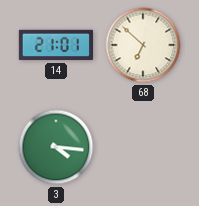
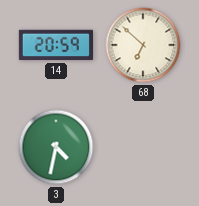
14: 21:01 -> 20:59
3: 4:16 -> 4:32
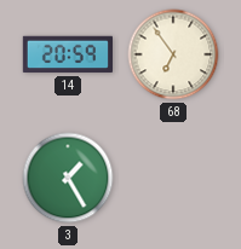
68: 6:52 -> 6:54
3: 4:32 -> 1:25
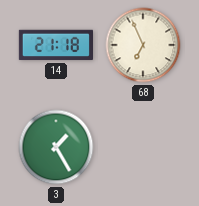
14: 20:59 -> 21:18
68: 6:54 -> 6:56
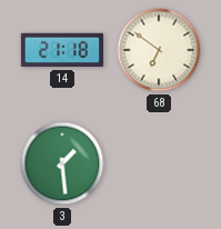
68: 6:56 -> 6:51
3: 1:25 -> 1:29
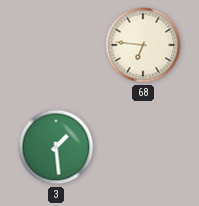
14: 21:18 -> none
68: 6:51 -> 6:46
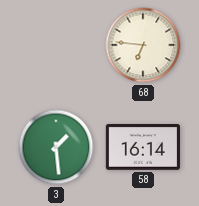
58: none -> 16:14
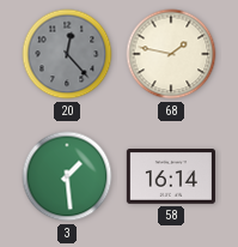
20: none -> 12:23
68: 6:46 -> 1:47
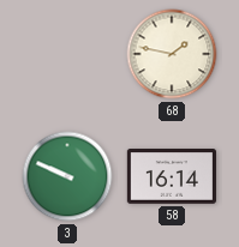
20: 12:23 -> none
3: 1:29 -> 9:49
